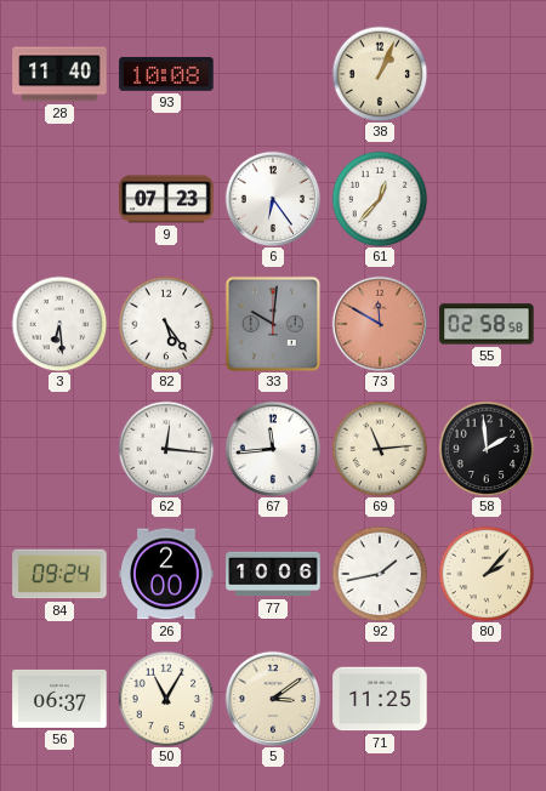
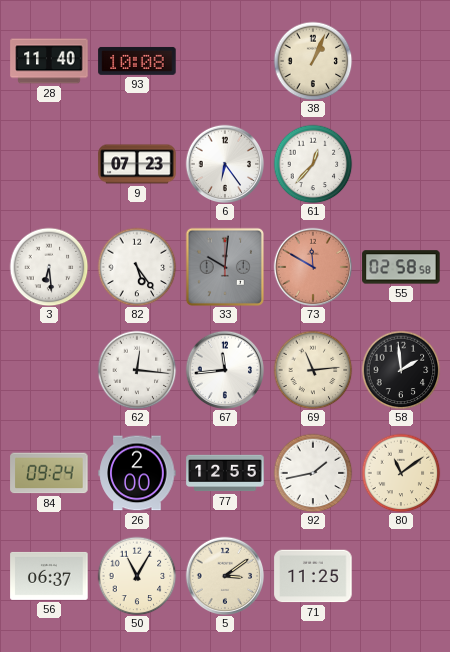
77: 10:06 -> 12:55
80: 2:07 -> 11:09
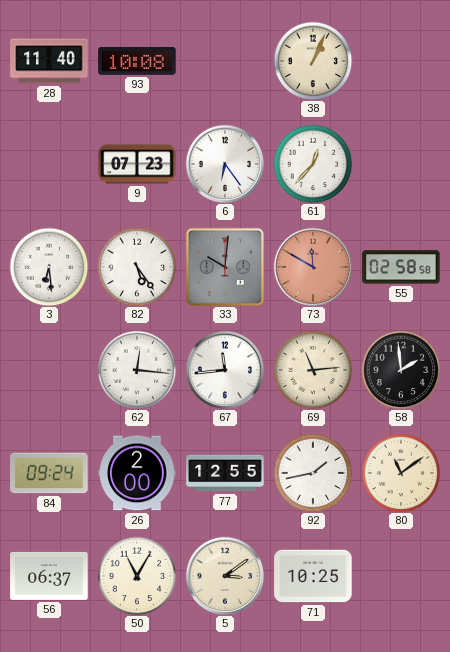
71: 11:25 -> 10:25
